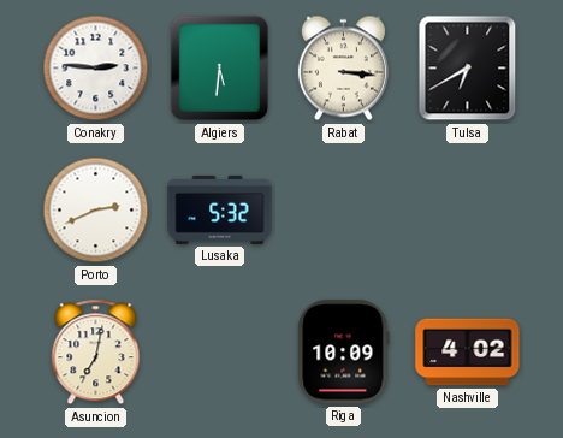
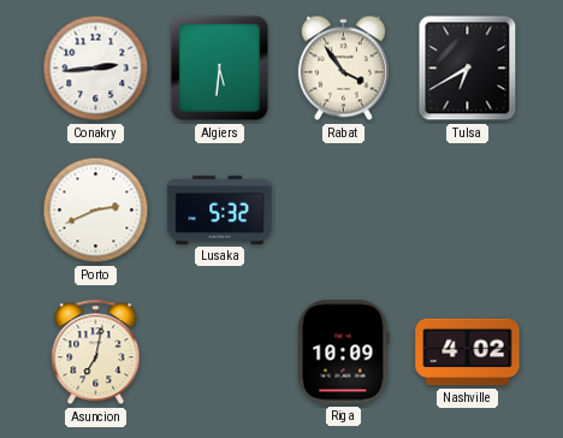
Conakry: 2:46 -> 2:44
Rabat: 3:16 -> 3:54
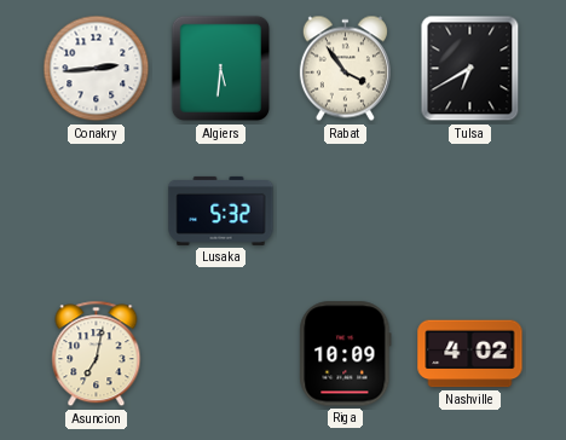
Porto: 2:41 -> none
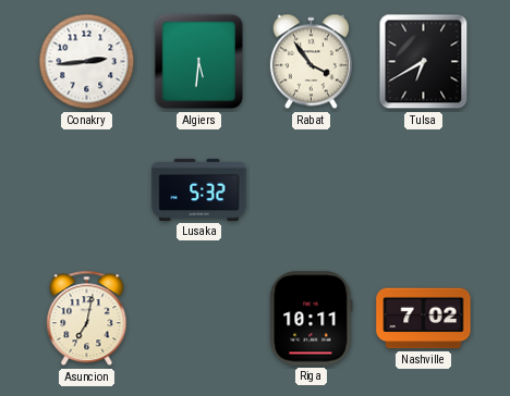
Riga: 10:09 -> 10:11
Nashville: 4:02 -> 7:02
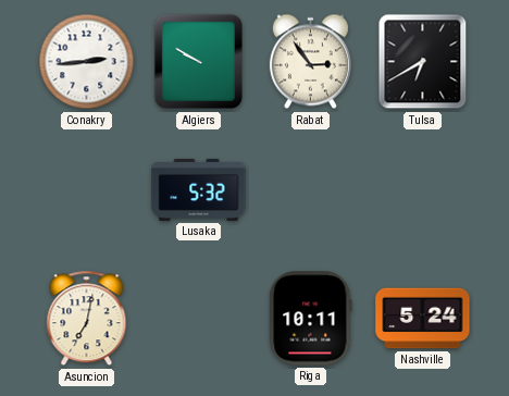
Algiers: 5:31 -> 9:50
Rabat: 3:54 -> 2:54
Nashville: 7:02 -> 5:24
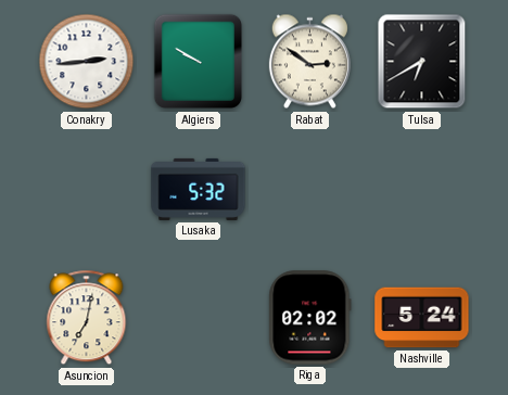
Rabat: 2:54 -> 2:51
Riga: 10:11 -> 02:02
